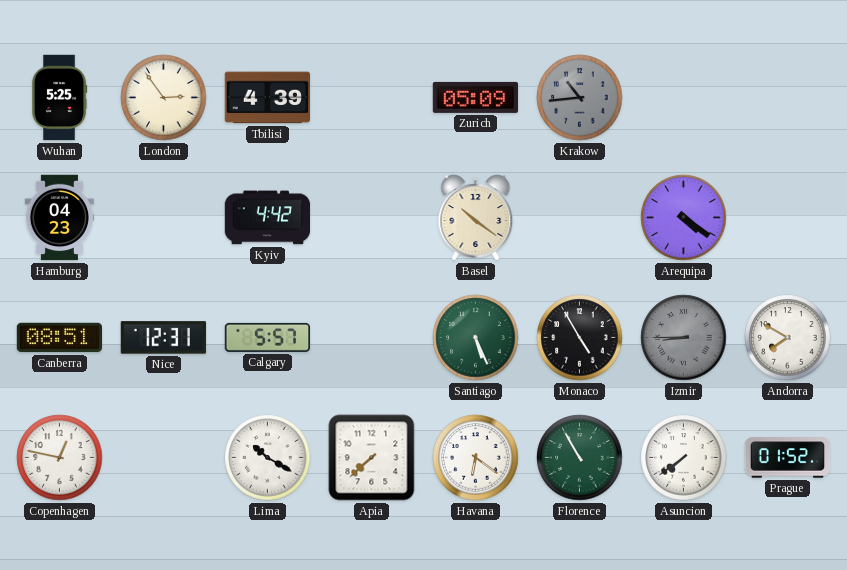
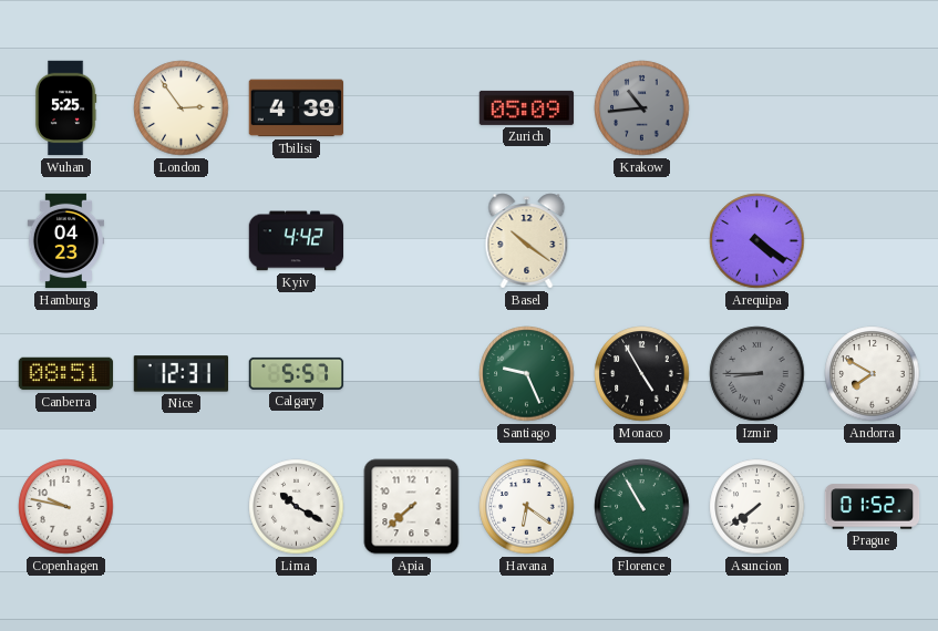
Santiago: 5:26 -> 9:26
Copenhagen: 12:47 -> 9:47
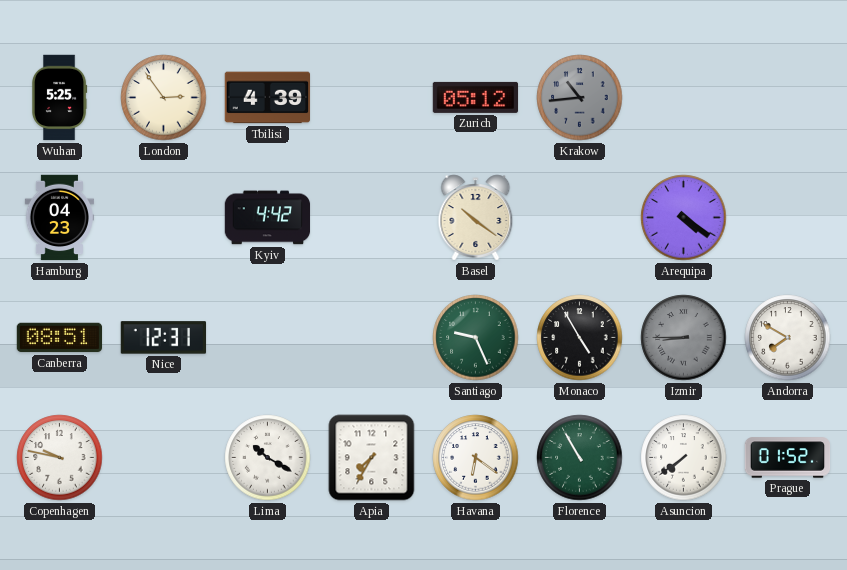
Zurich: 05:09 -> 05:12
Calgary: 5:57 -> none
Apia: 7:38 -> 7:35
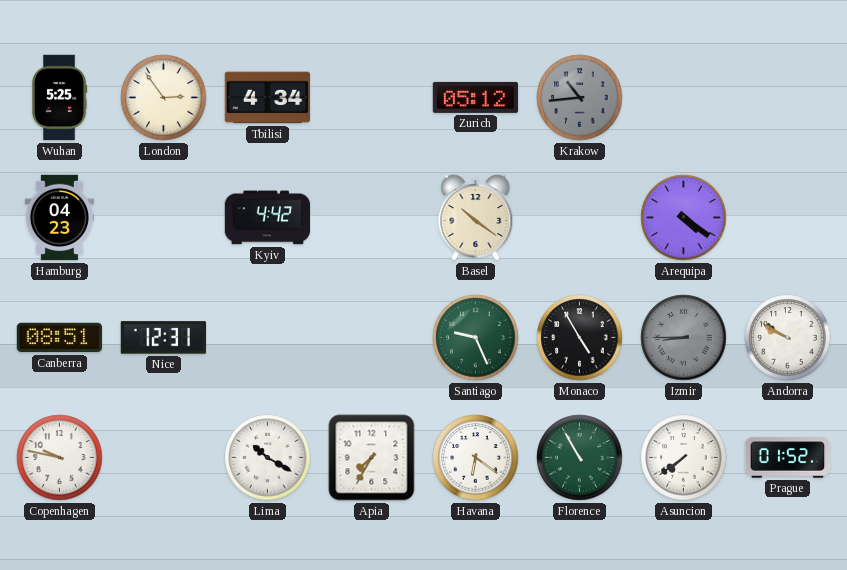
Tbilisi: 4:39 -> 4:34
Andorra: 7:50 -> 9:50
